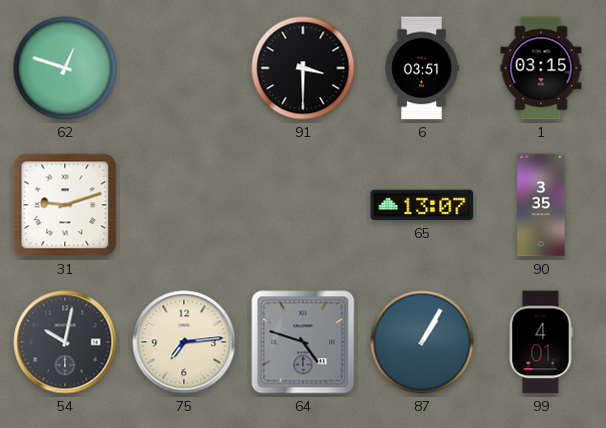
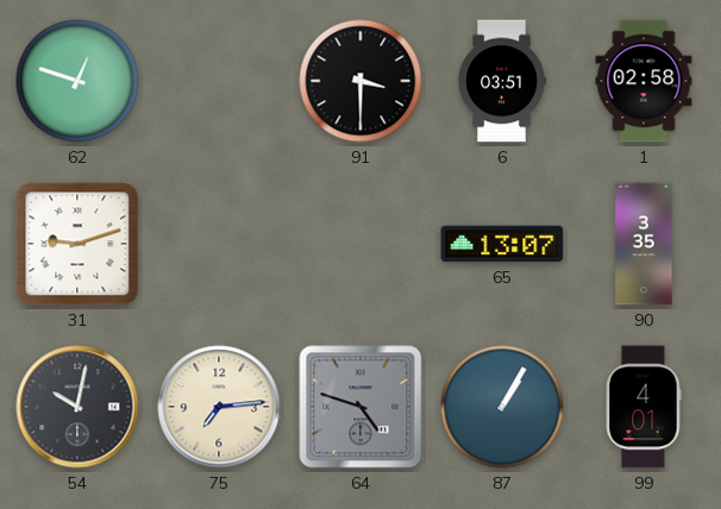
1: 03:15 -> 02:58
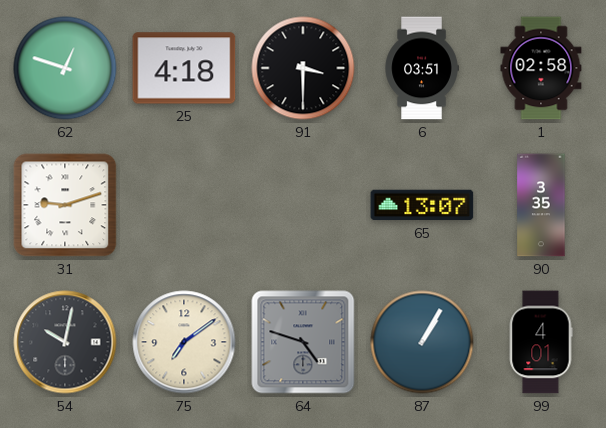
25: none -> 4:18
75: 7:14 -> 7:09
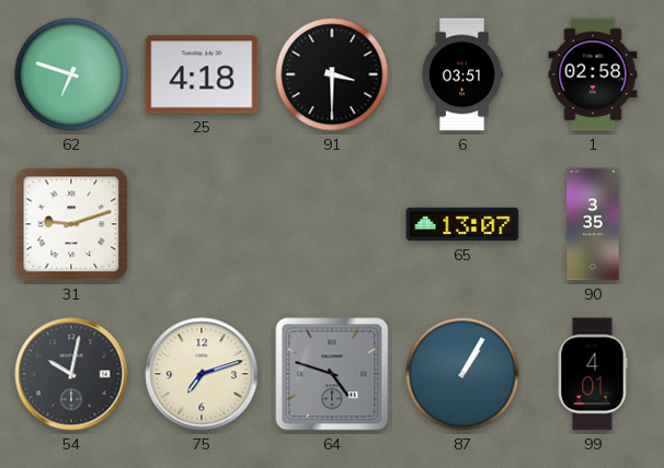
62: 12:48 -> 6:48
75: 7:09 -> 7:12
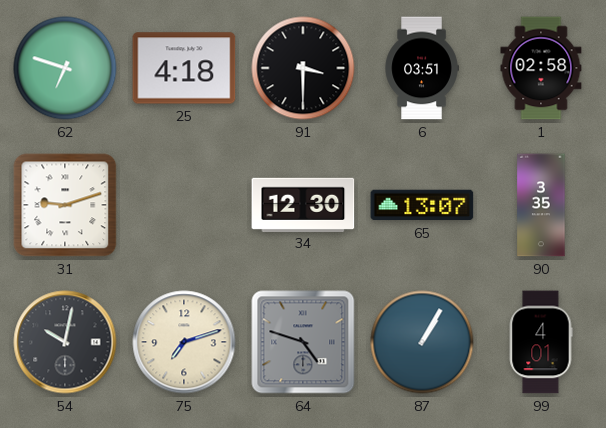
34: none -> 12:30
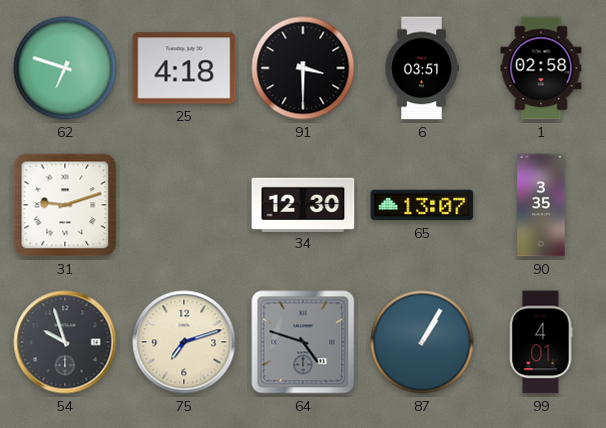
54: 10:02 -> 9:57
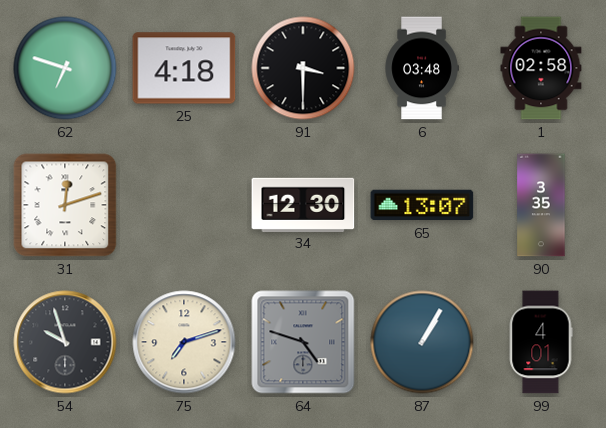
6: 03:51 -> 03:48
31: 9:12 -> 12:12
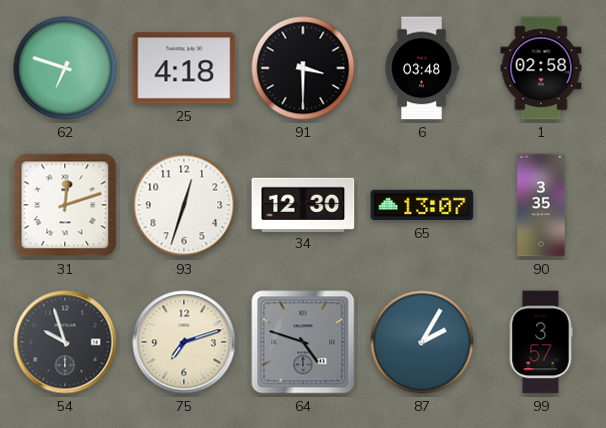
93: none -> 12:33
87: 1:05 -> 2:05
99: 4:01 -> 3:57
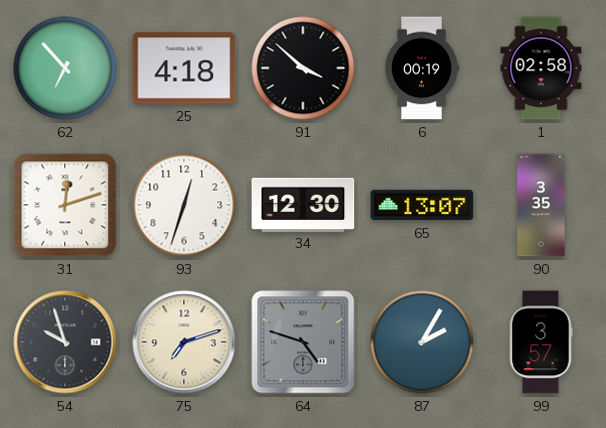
62: 6:48 -> 6:53
91: 3:30 -> 3:52
6: 03:48 -> 00:19
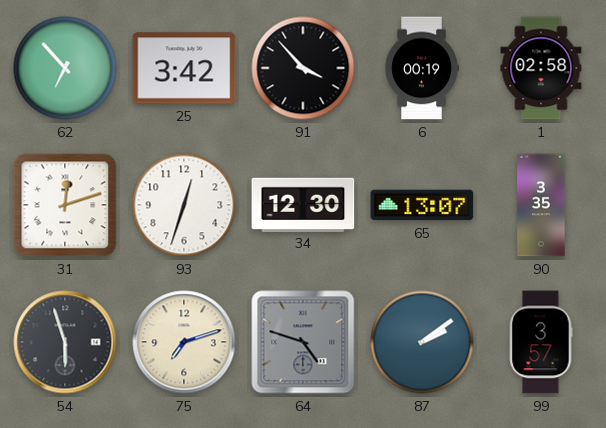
25: 4:18 -> 3:42
91: 3:52 -> 3:53
54: 9:57 -> 5:57
87: 2:05 -> 2:09
